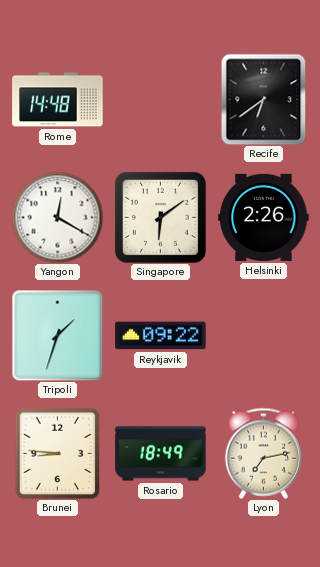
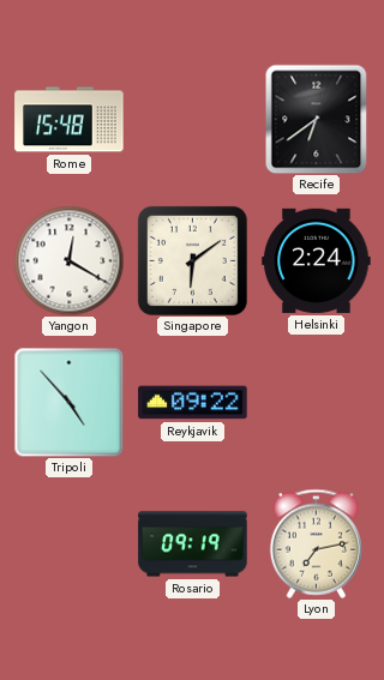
Rome: 14:48 -> 15:48
Helsinki: 2:26 -> 2:24
Tripoli: 1:33 -> 4:53
Brunei: 8:46 -> none
Rosario: 18:49 -> 09:19
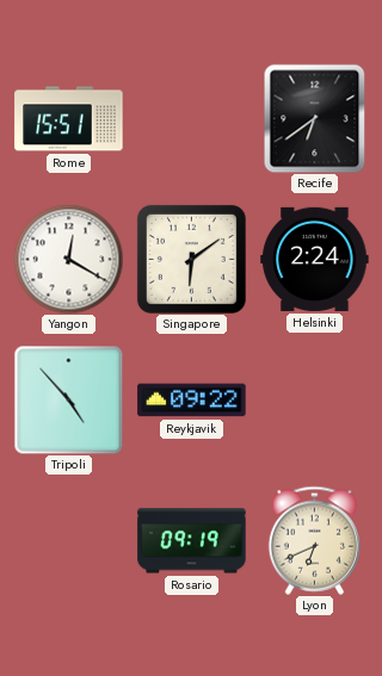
Rome: 15:48 -> 15:51
Lyon: 7:13 -> 6:41
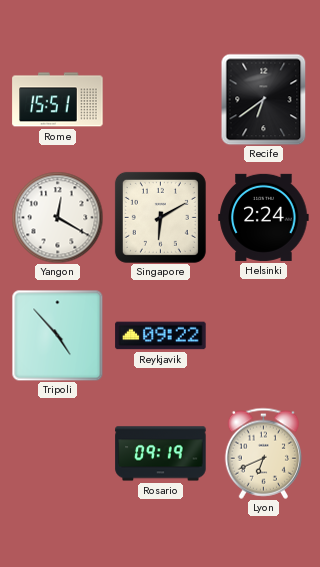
Singapore: 6:09 -> 6:10
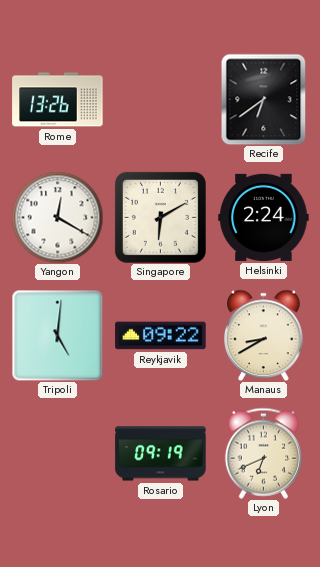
Rome: 15:51 -> 13:26
Tripoli: 4:53 -> 5:01
Manaus: none -> 8:40
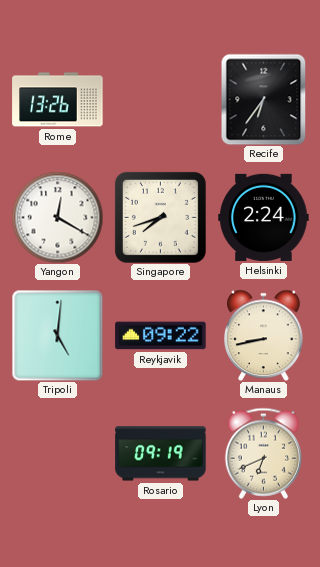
Recife: 6:39 -> 6:36
Singapore: 6:10 -> 7:42
Manaus: 8:40 -> 8:43
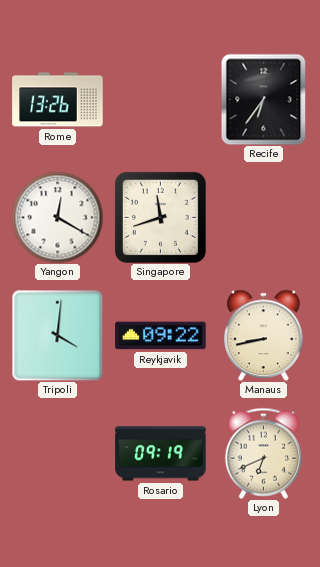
Singapore: 7:42 -> 11:42
Helsinki: 2:24 -> none
Tripoli: 5:01 -> 4:01
